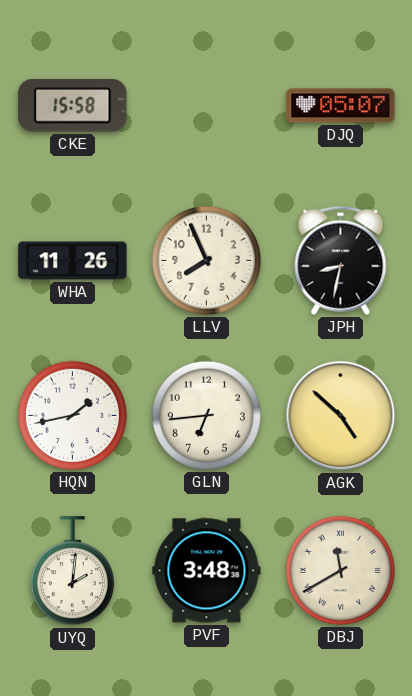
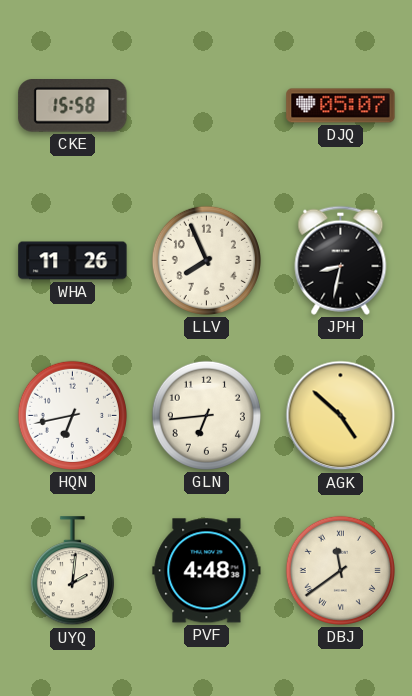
HQN: 1:43 -> 6:43
PVF: 3:48 -> 4:48
DBJ: 11:40 -> 11:39
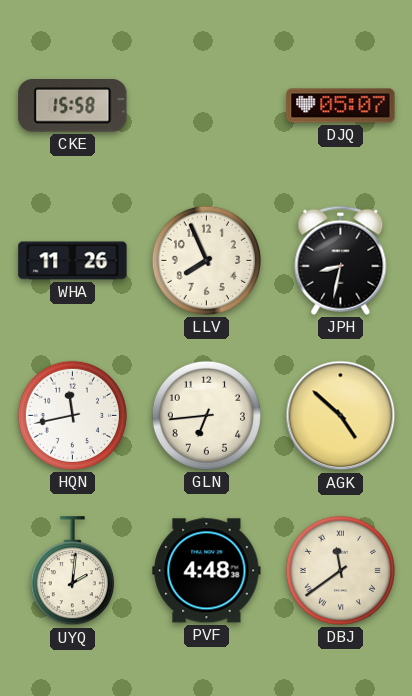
HQN: 6:43 -> 11:43
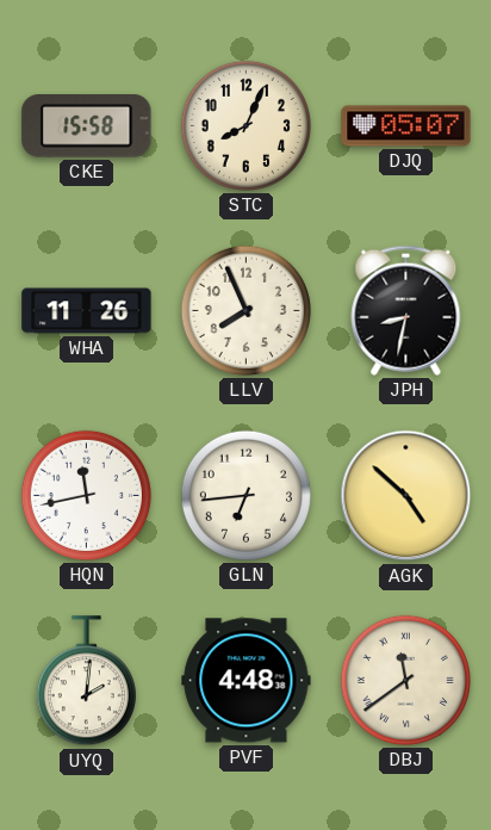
STC: none -> 8:04
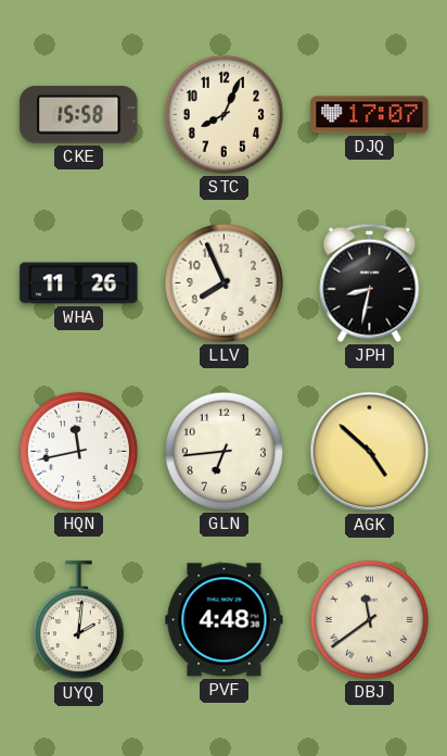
DJQ: 05:07 -> 17:07
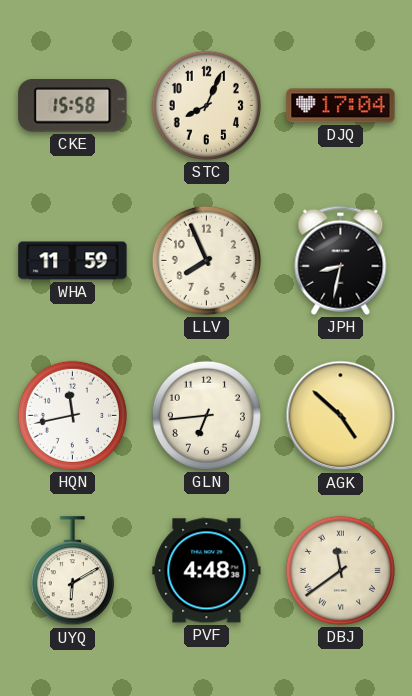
DJQ: 17:07 -> 17:04
WHA: 11:26 -> 11:59
UYQ: 2:01 -> 6:10
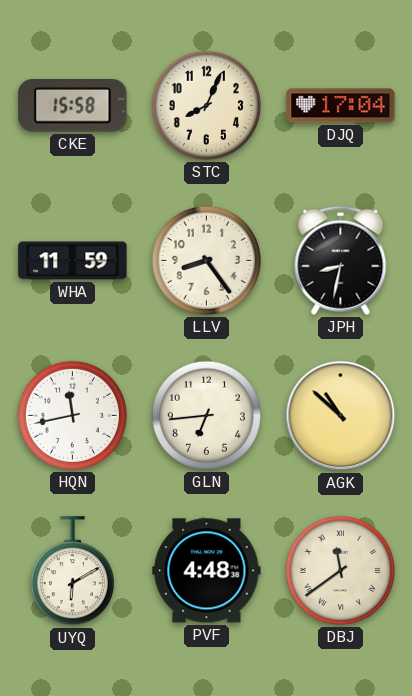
LLV: 7:56 -> 8:24
AGK: 4:52 -> 10:52
